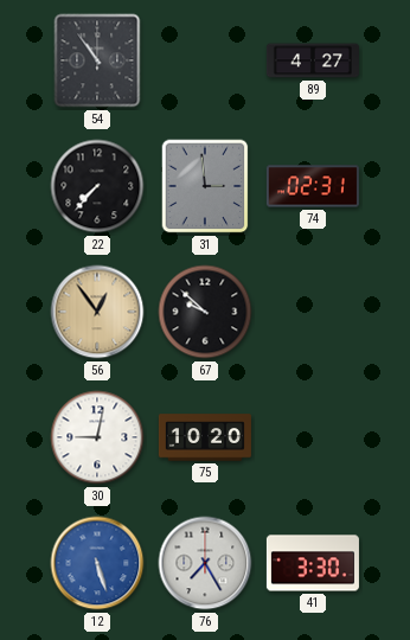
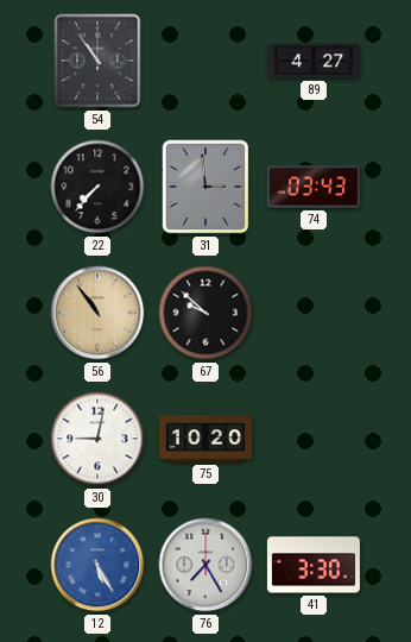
74: 02:31 -> 03:43
56: 12:54 -> 10:54
12: 5:27 -> 5:25
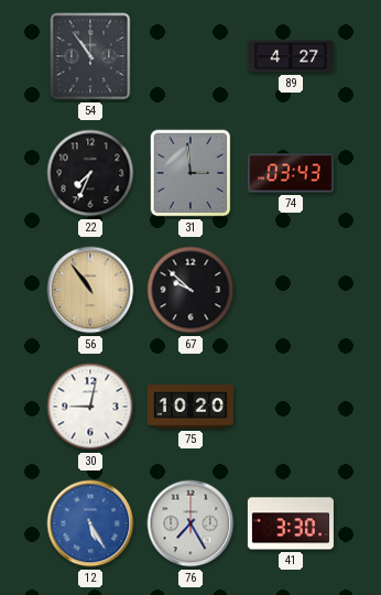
22: 7:37 -> 7:34
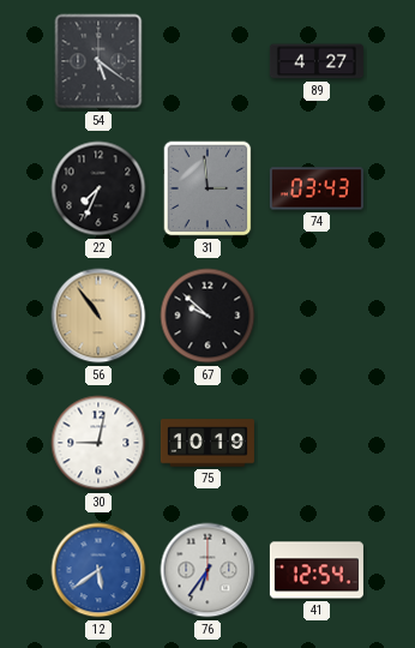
54: 10:54 -> 5:21
75: 10:20 -> 10:19
12: 5:25 -> 5:39
76: 7:25 -> 6:36
41: 3:30 -> 12:54
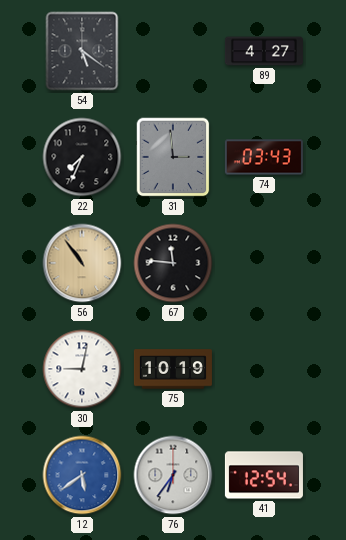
67: 9:52 -> 11:46
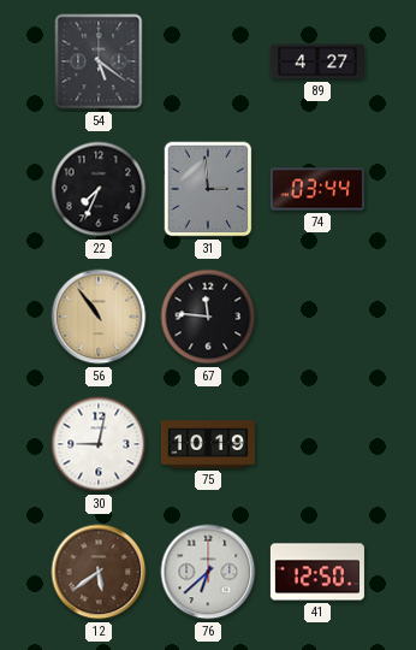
74: 03:43 -> 03:44
12 dial: blue -> brown
76: 6:36 -> 6:38
41: 12:54 -> 12:50
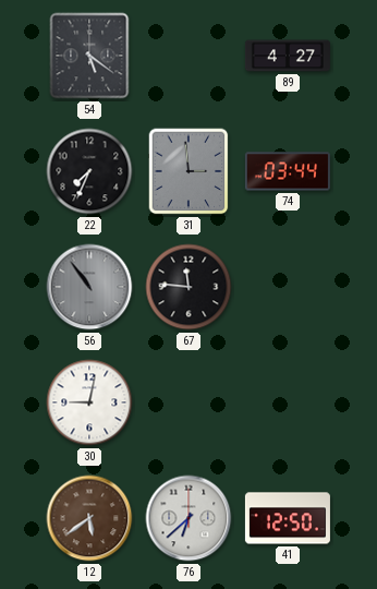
56 dial: champagne -> grey
75: 10:19 -> none
